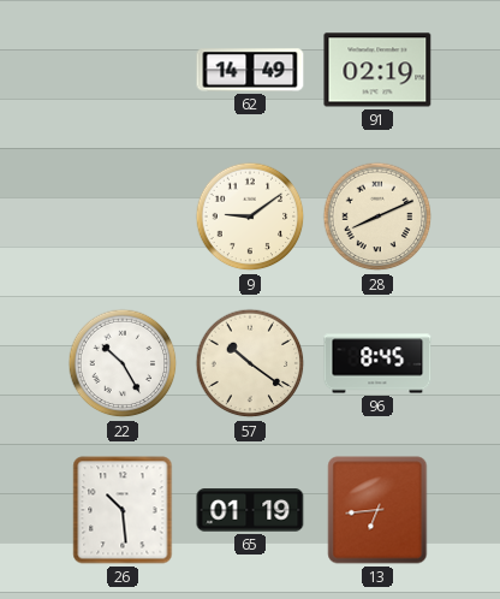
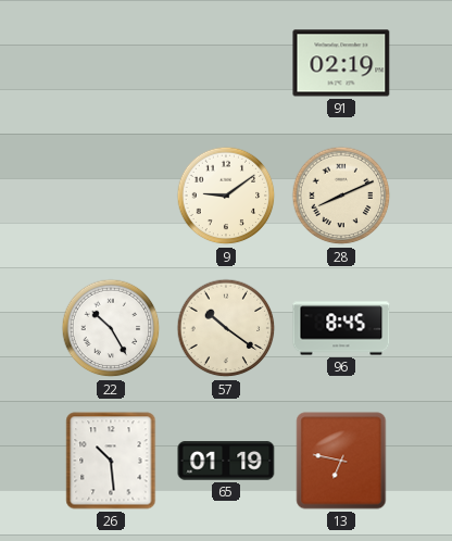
62: 14:49 -> none
13: 6:44 -> 6:47
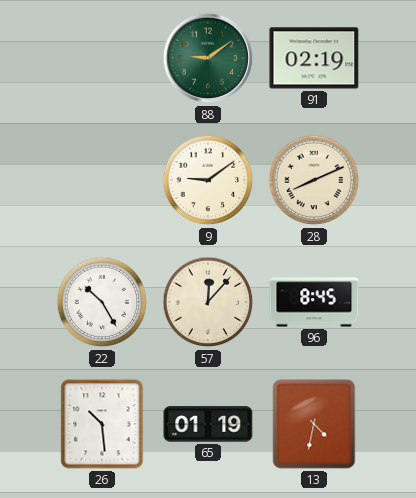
88: none -> 9:09
57: 10:21 -> 12:07
13: 6:47 -> 4:32
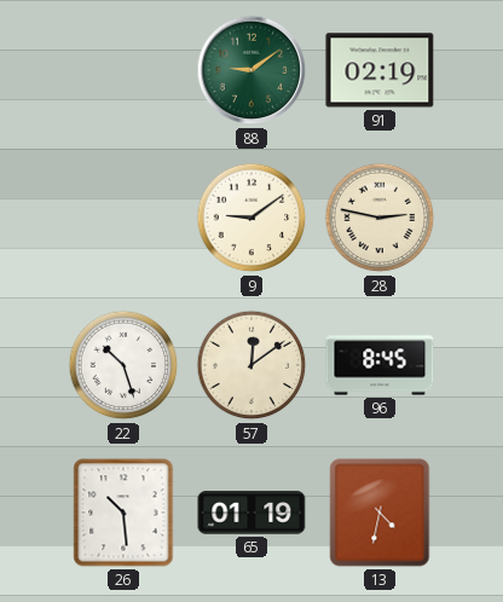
28: 8:11 -> 2:47
22: 10:25 -> 10:27
57: 12:07 -> 12:09
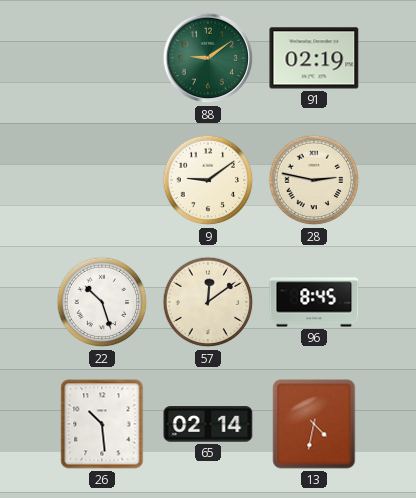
65: 01:19 -> 02:14
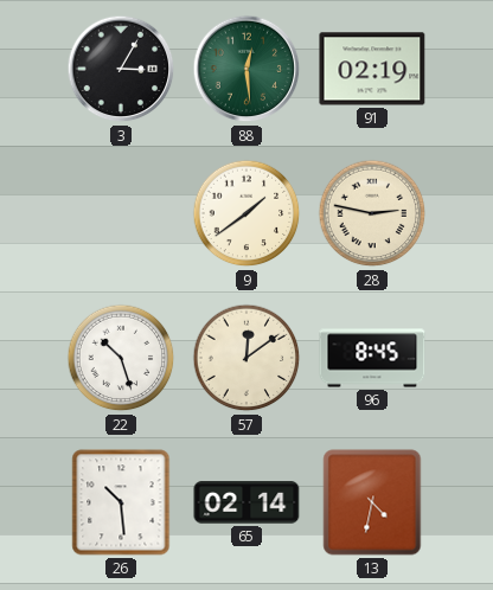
3: none -> 3:05
88: 9:09 -> 12:29
9: 9:09 -> 1:39
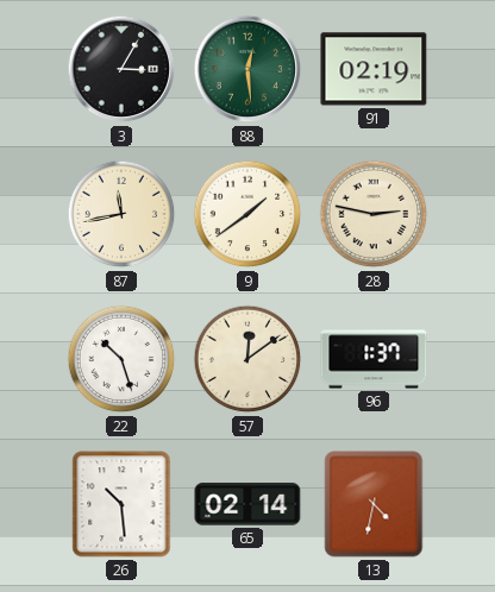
87: none -> 11:43
96: 8:45 -> 1:37
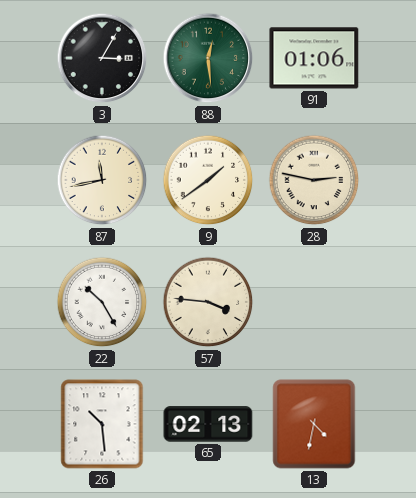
91: 02:19 -> 01:06
22: 10:27 -> 10:25
57: 12:09 -> 3:46
96: 1:37 -> none
65: 02:14 -> 02:13
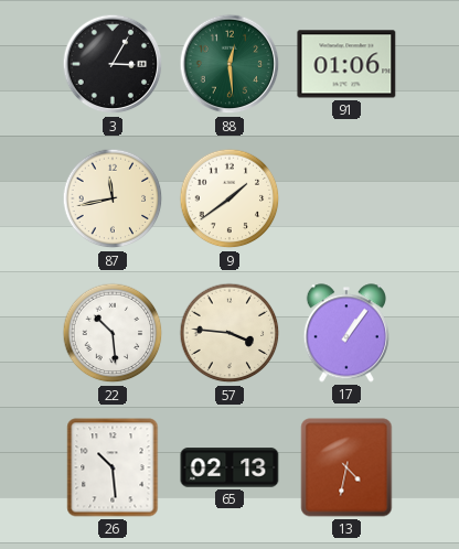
28: 2:47 -> none
22: 10:25 -> 10:29
17: none -> 1:06
